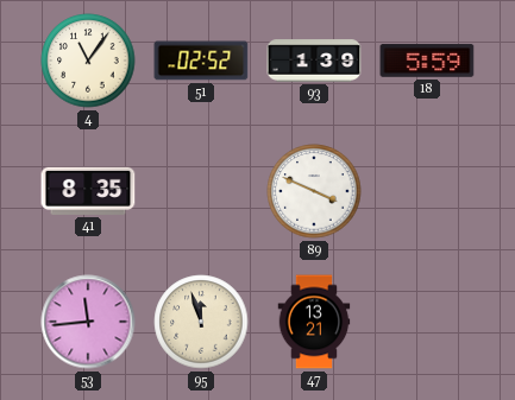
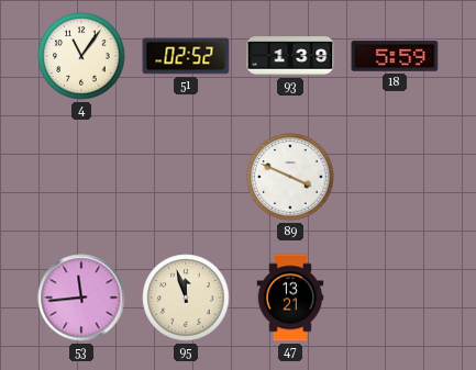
41: 8:35 -> none
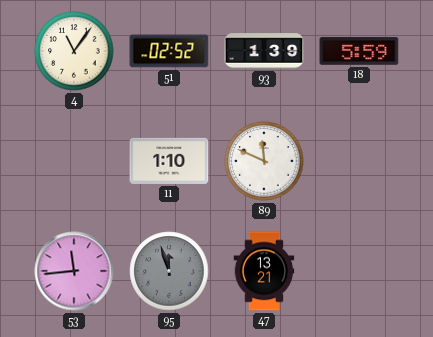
11: none -> 1:10
89: 3:49 -> 11:49
95 dial: cream -> grey
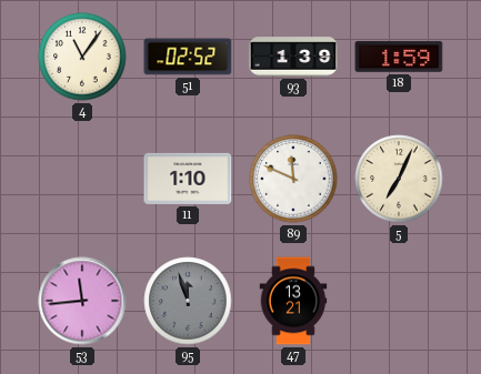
18: 5:59 -> 1:59
5: none -> 7:04
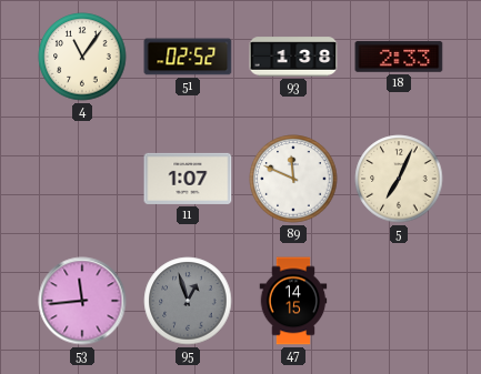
93: 1:39 -> 1:38
18: 1:59 -> 2:33
11: 1:10 -> 1:07
95: 11:57 -> 12:57
47: 13:21 -> 14:15
